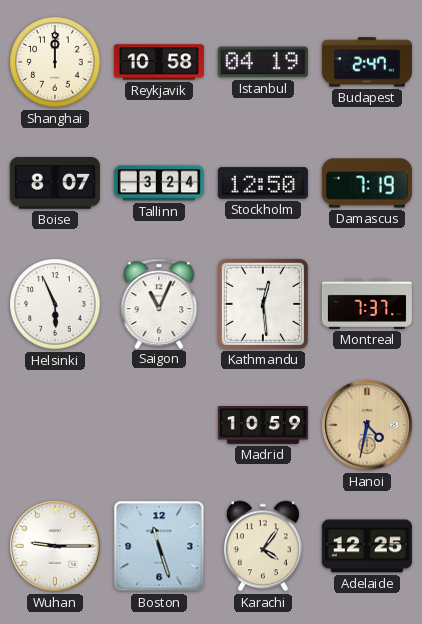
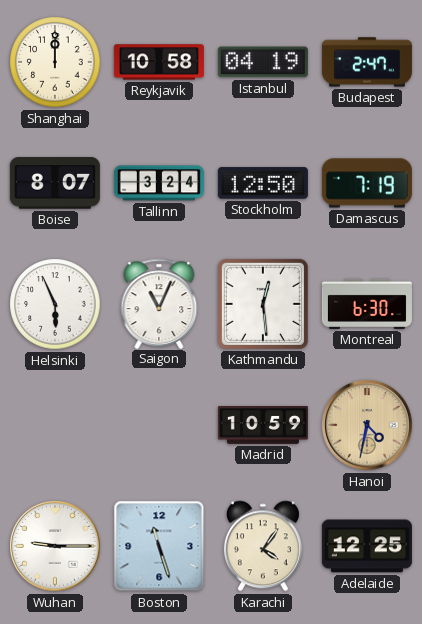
Montreal: 7:37 -> 6:30
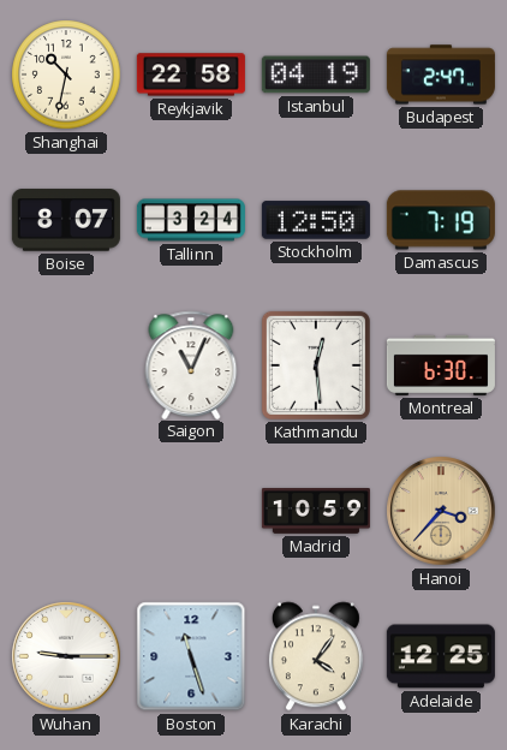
Shanghai: 12:00 -> 10:32
Reykjavik: 10:58 -> 22:58
Helsinki: 5:56 -> none
Hanoi: 4:32 -> 3:37
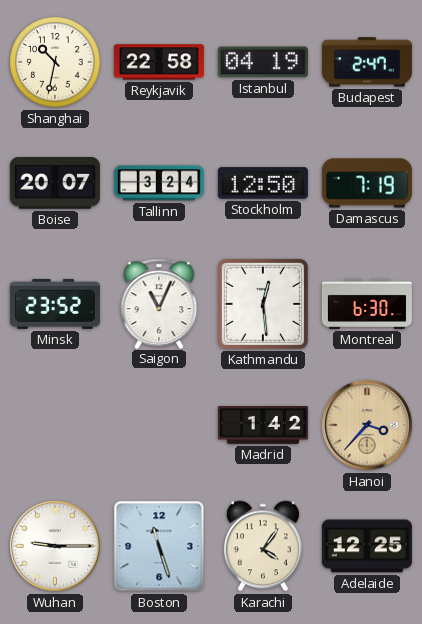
Boise: 8:07 -> 20:07
Minsk: none -> 23:52
Madrid: 10:59 -> 1:42
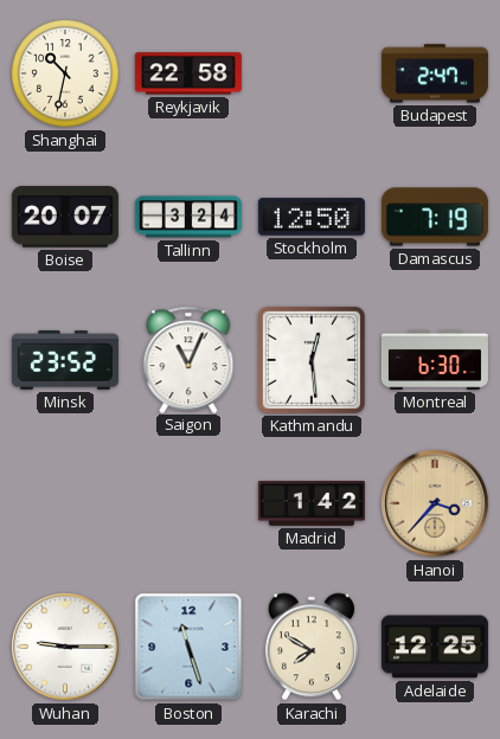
Istanbul: 04:19 -> none
Karachi: 4:06 -> 7:50
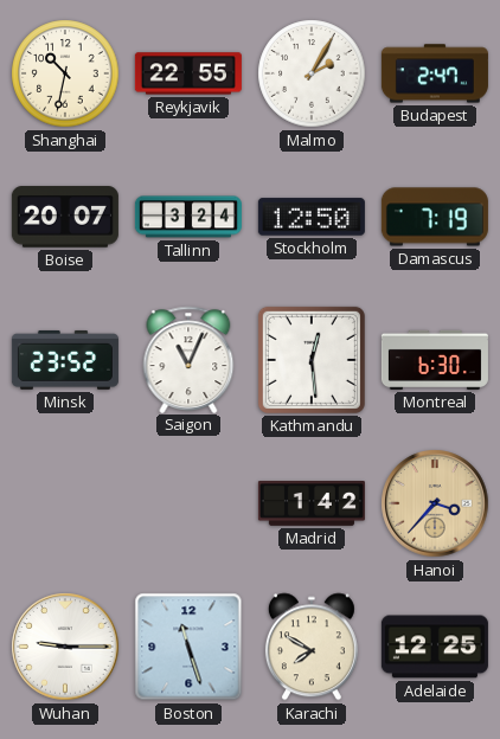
Reykjavik: 22:58 -> 22:55
Malmo: none -> 2:05
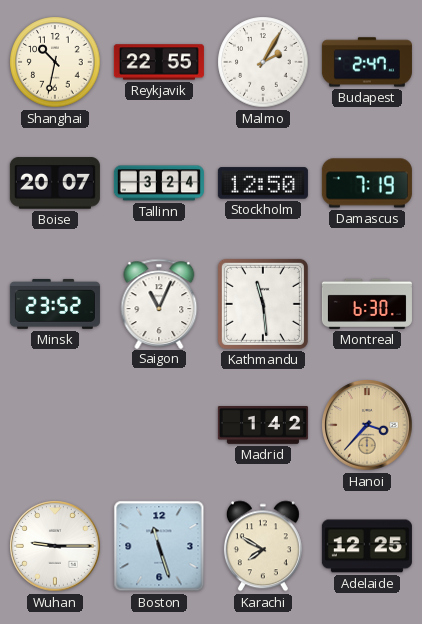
Kathmandu: 12:29 -> 11:29
